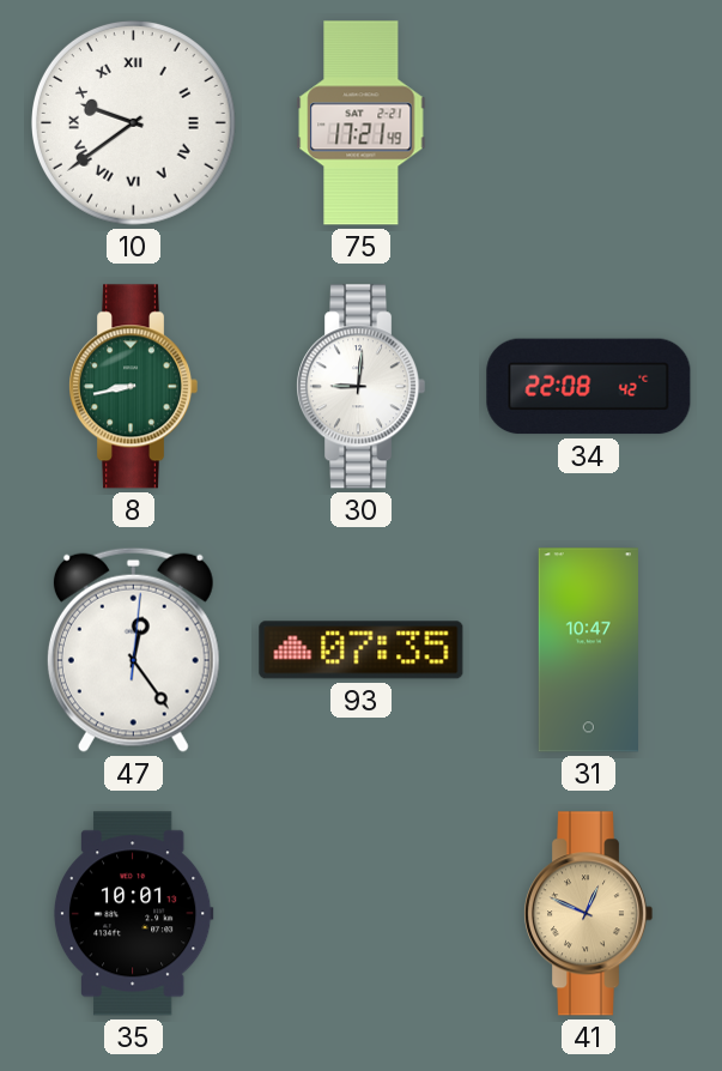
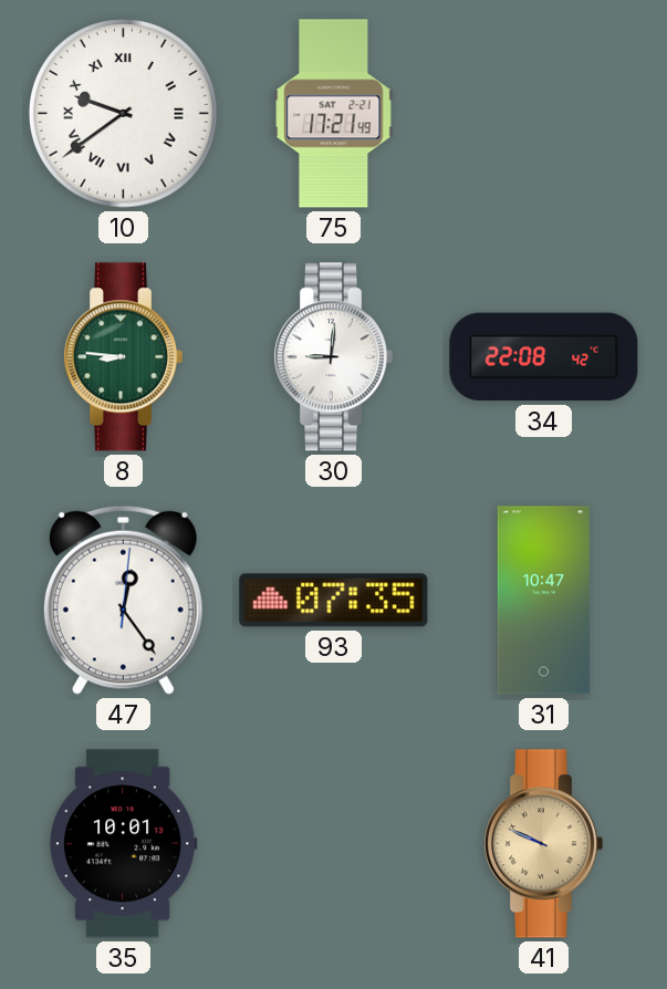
8: 8:43 -> 8:46
41: 12:49 -> 9:49
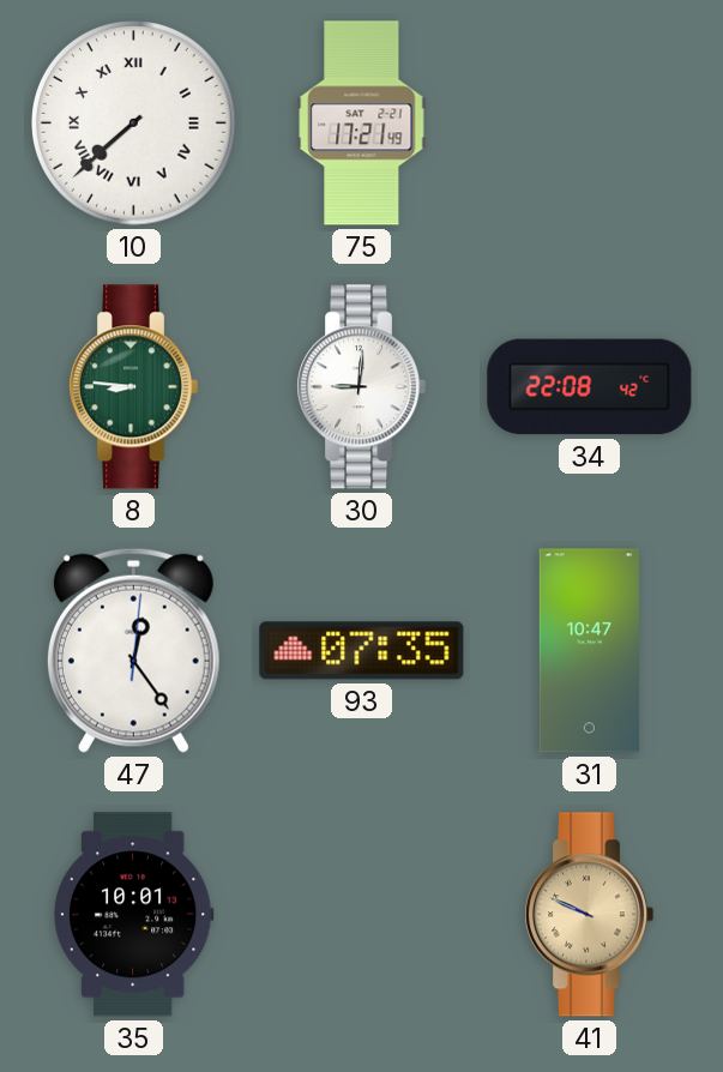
10: 9:39 -> 7:38
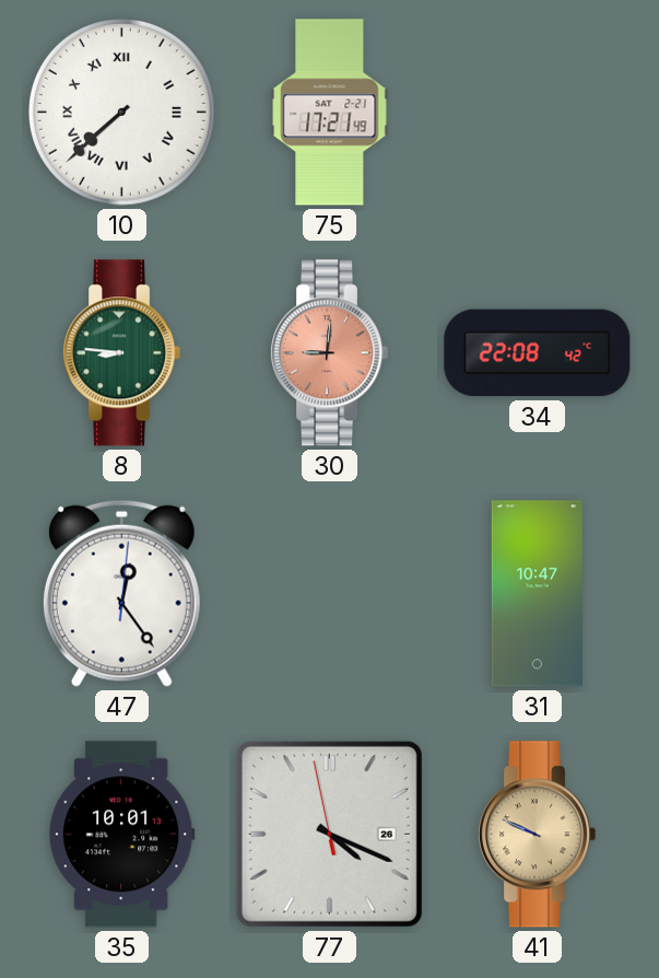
30 dial: white -> salmon
93: 07:35 -> none
77: none -> 4:18
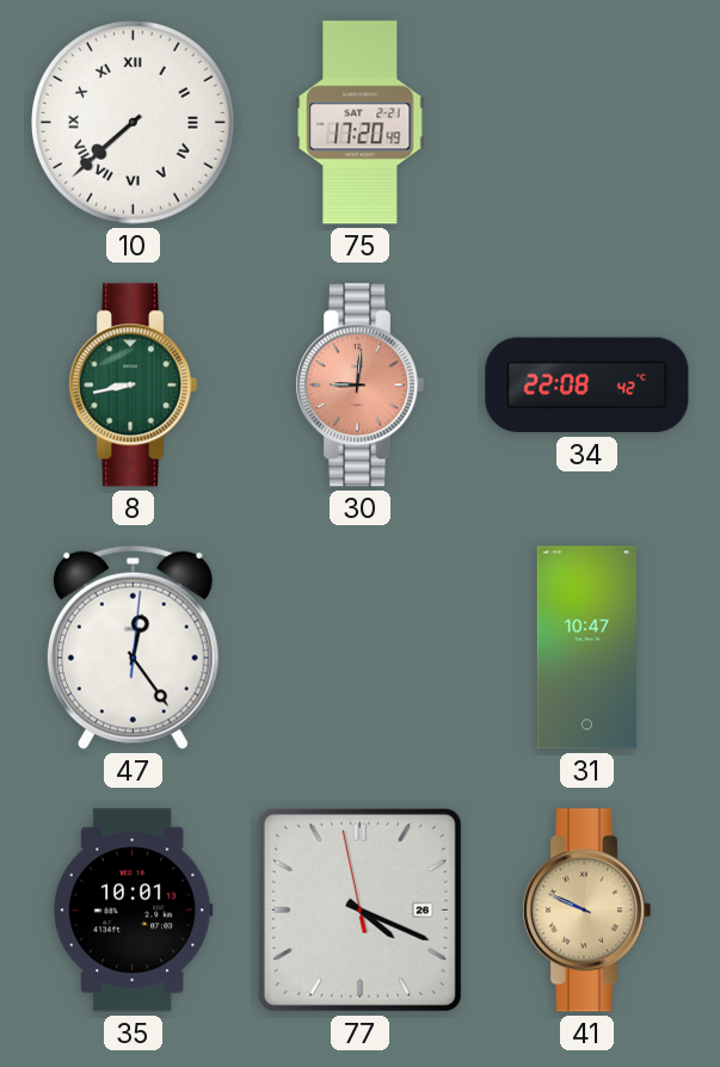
75: 17:21 -> 17:20
8: 8:46 -> 8:43
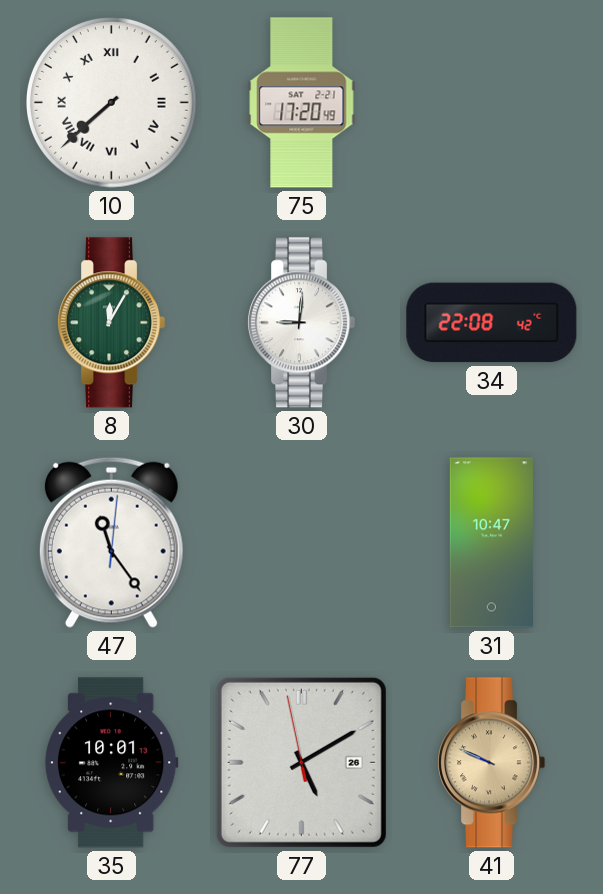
8: 8:43 -> 12:05
30 dial: salmon -> white
47: 12:24 -> 11:24
77: 4:18 -> 5:09
